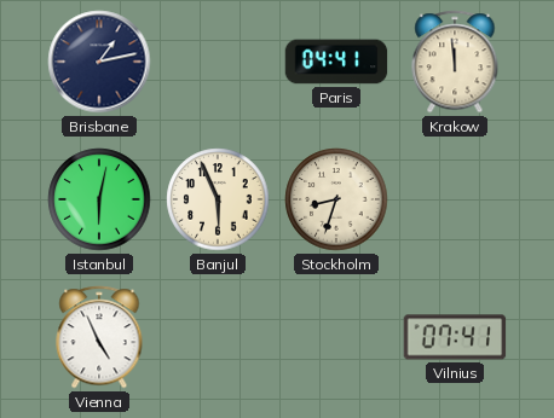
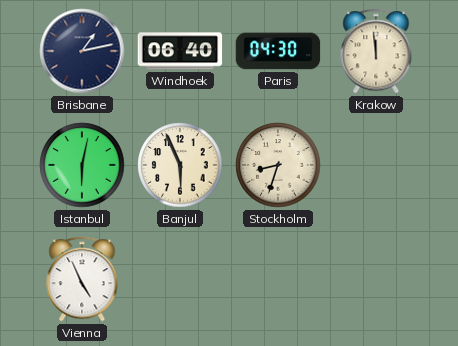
Windhoek: none -> 06:40
Paris: 04:41 -> 04:30
Vilnius: 07:41 -> none
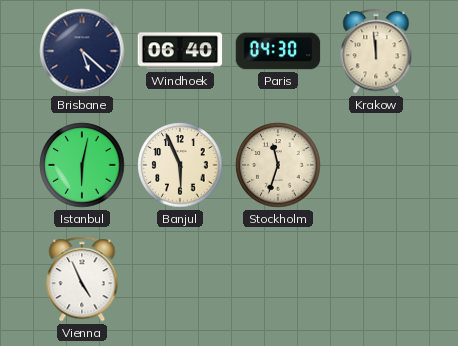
Brisbane: 1:13 -> 5:22
Stockholm: 8:33 -> 11:33
